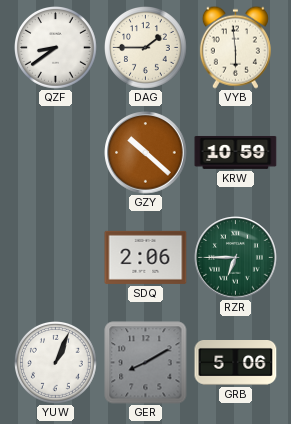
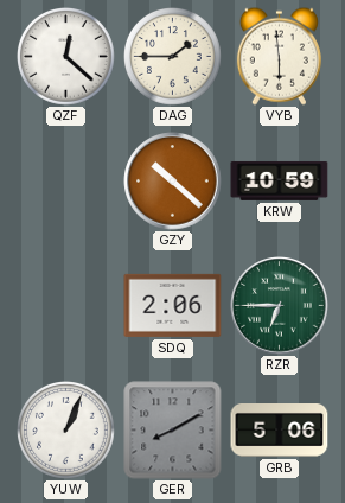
QZF: 8:39 -> 12:22
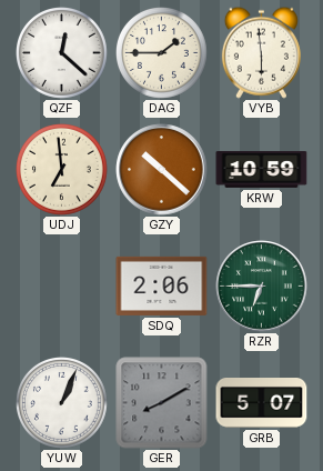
UDJ: none -> 6:59
GRB: 5:06 -> 5:07
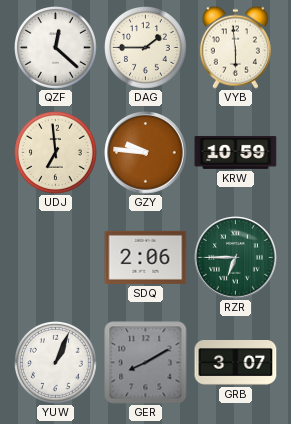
GZY: 10:22 -> 9:46
GRB: 5:07 -> 3:07
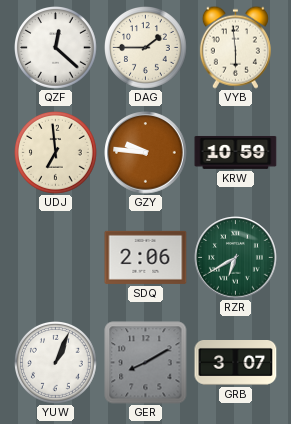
RZR: 6:45 -> 6:40
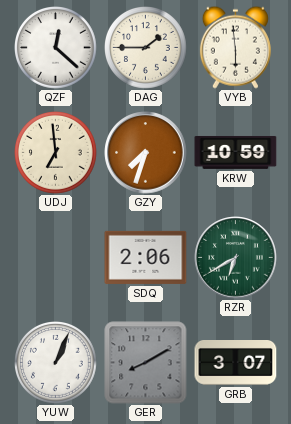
GZY: 9:46 -> 7:33
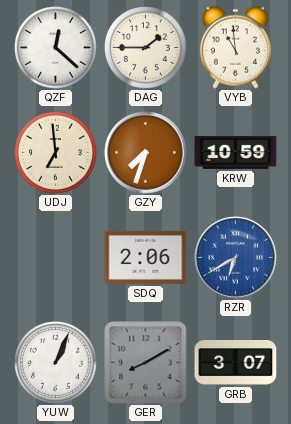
VYB: 5:59 -> 10:59
RZR dial: green -> blue
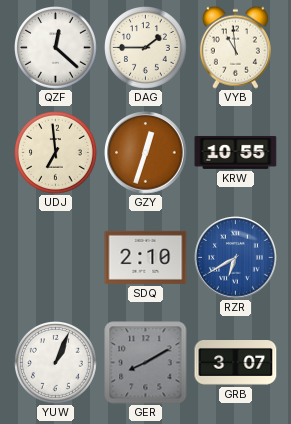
GZY: 7:33 -> 12:33
KRW: 10:59 -> 10:55
SDQ: 2:06 -> 2:10
